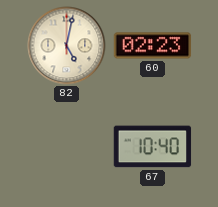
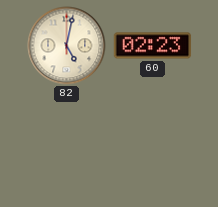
67: 10:40 -> none
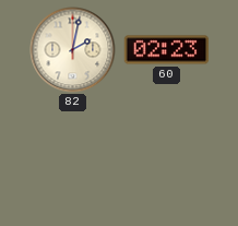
82: 5:02 -> 2:02
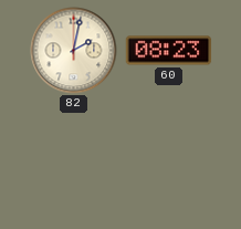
60: 02:23 -> 08:23
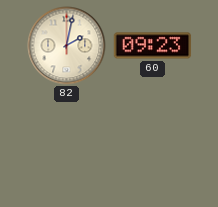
60: 08:23 -> 09:23
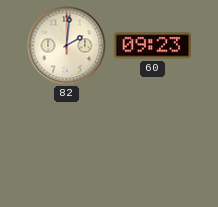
82: 2:02 -> 2:01
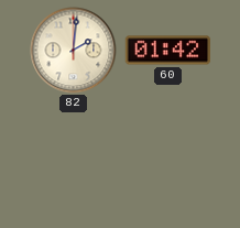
60: 09:23 -> 01:42
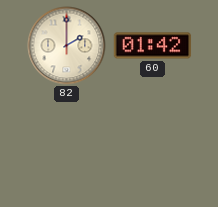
82: 2:01 -> 2:00
